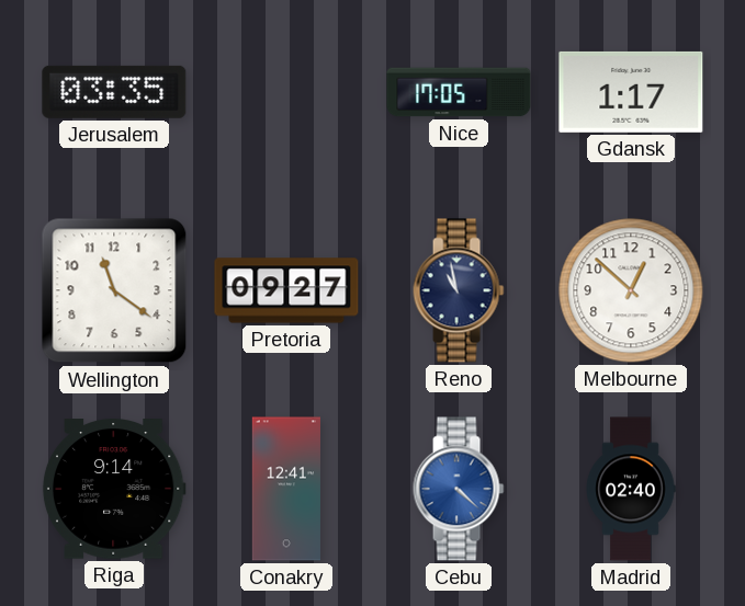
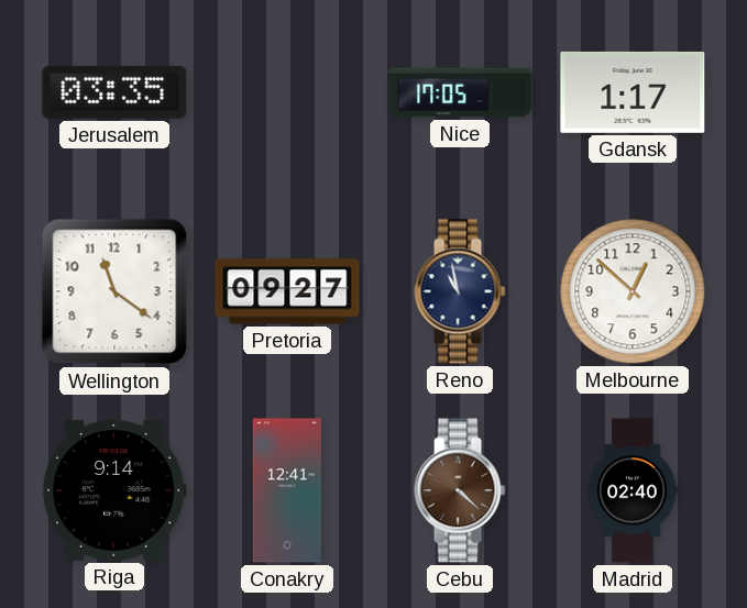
Cebu dial: blue -> brown
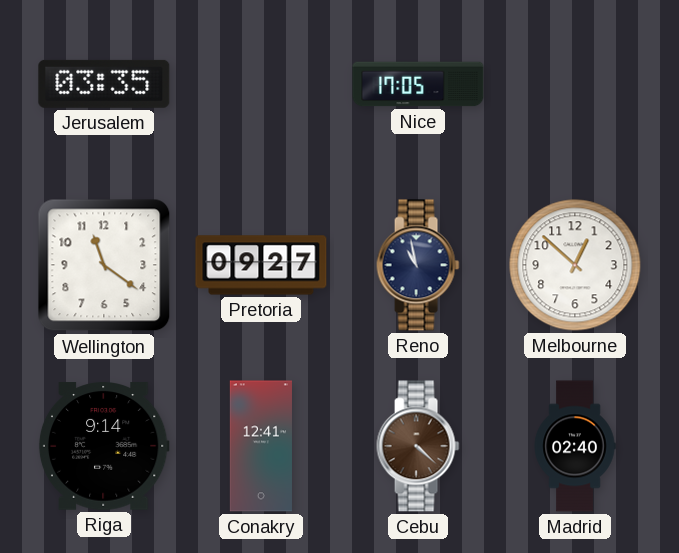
Gdansk: 1:17 -> none
